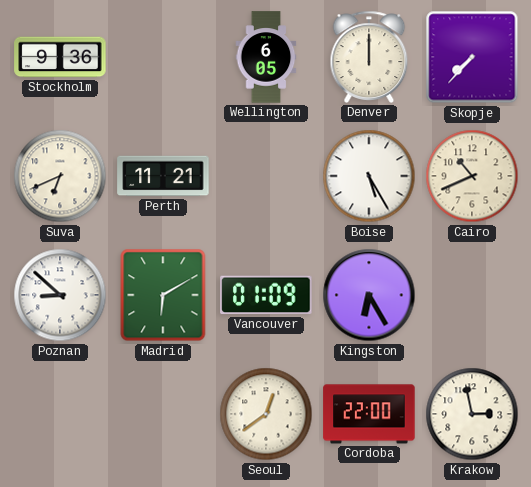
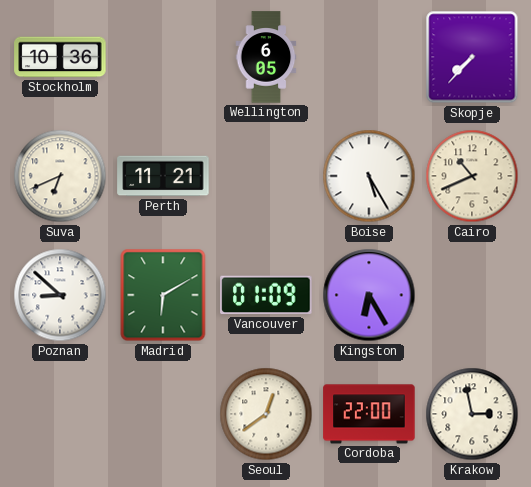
Stockholm: 9:36 -> 10:36
Denver: 12:00 -> none
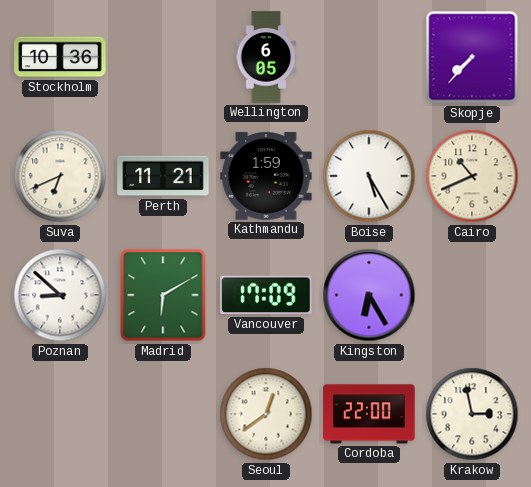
Kathmandu: none -> 1:59
Vancouver: 01:09 -> 17:09
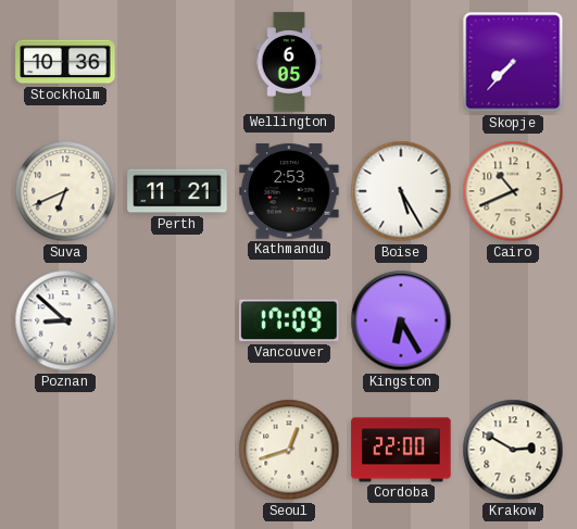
Kathmandu: 1:59 -> 2:53
Madrid: 6:10 -> none
Seoul: 12:39 -> 12:42
Krakow: 2:58 -> 2:50
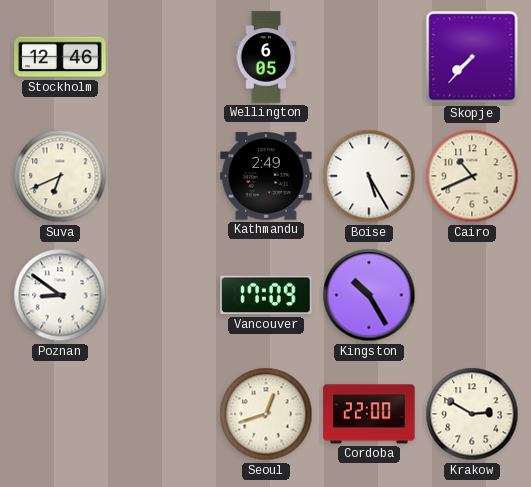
Stockholm: 10:36 -> 12:46
Perth: 11:21 -> none
Kathmandu: 2:53 -> 2:49
Poznan: 8:52 -> 8:51
Kingston: 6:25 -> 10:25
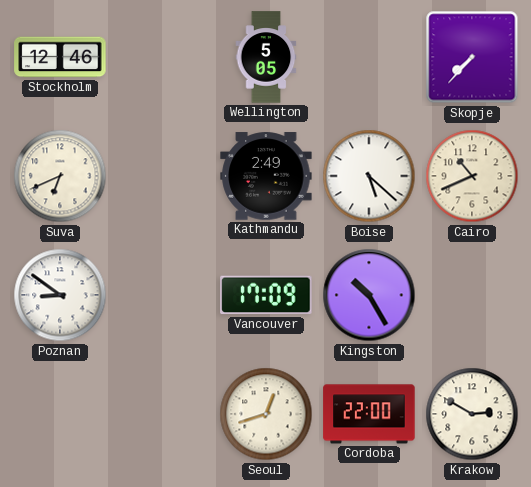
Wellington: 6:05 -> 5:05
Boise: 5:25 -> 5:22
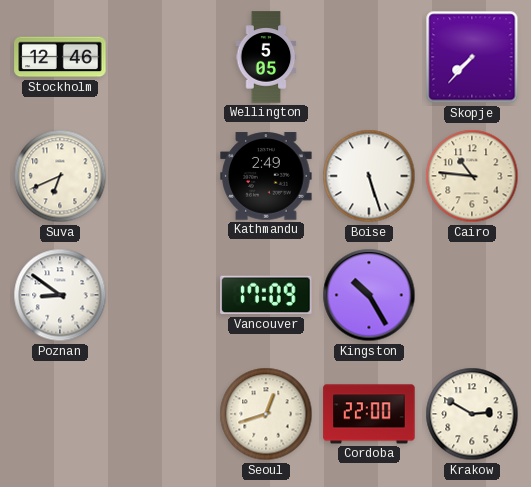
Boise: 5:22 -> 5:27
Cairo: 10:41 -> 10:46
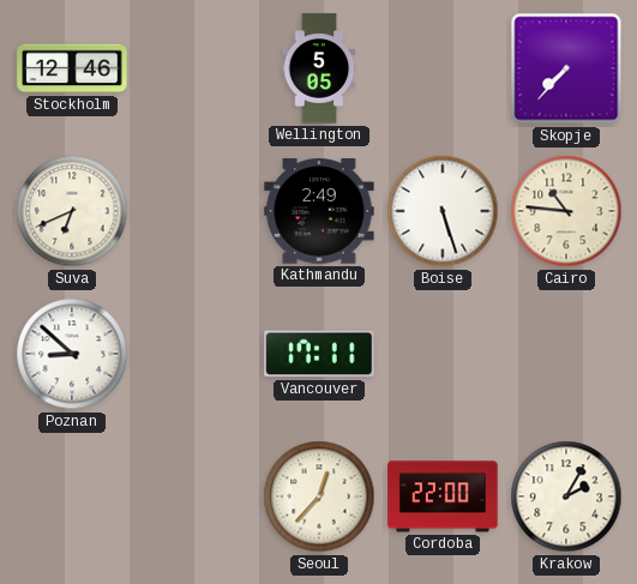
Poznan: 8:51 -> 8:52
Vancouver: 17:09 -> 17:11
Kingston: 10:25 -> none
Seoul: 12:42 -> 12:37
Krakow: 2:50 -> 2:05
